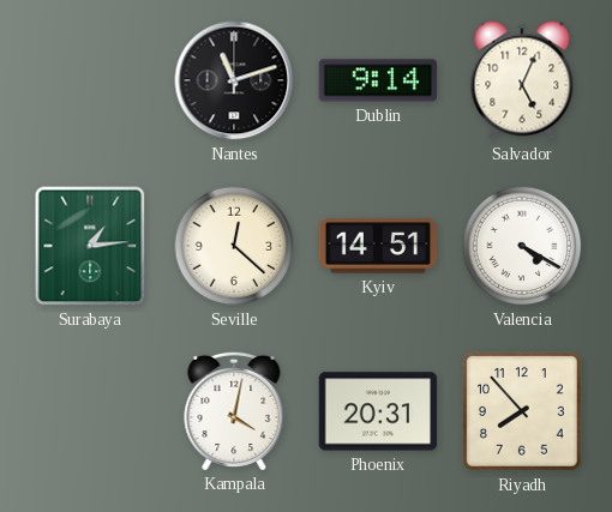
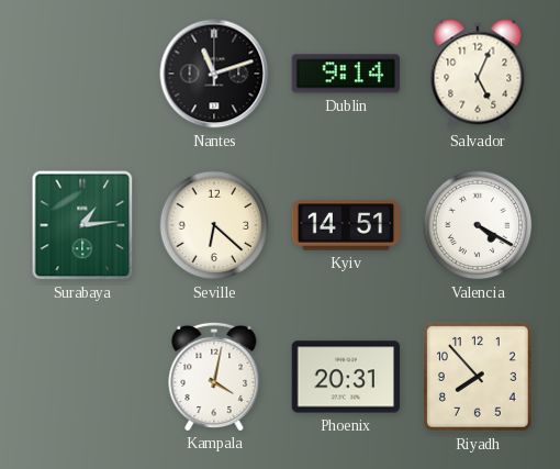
Seville: 12:22 -> 6:22
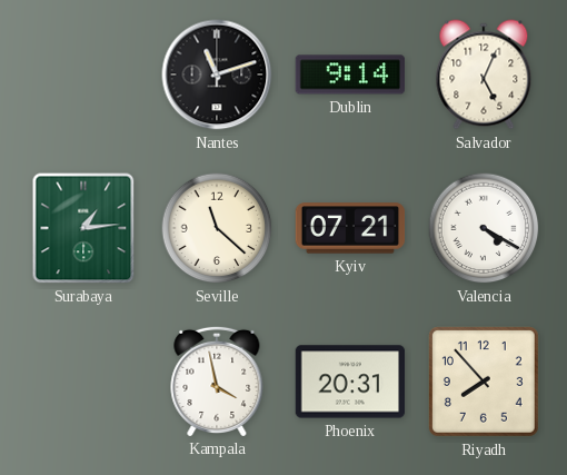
Seville: 6:22 -> 11:22
Kyiv: 14:51 -> 07:21
Kampala: 4:02 -> 3:58
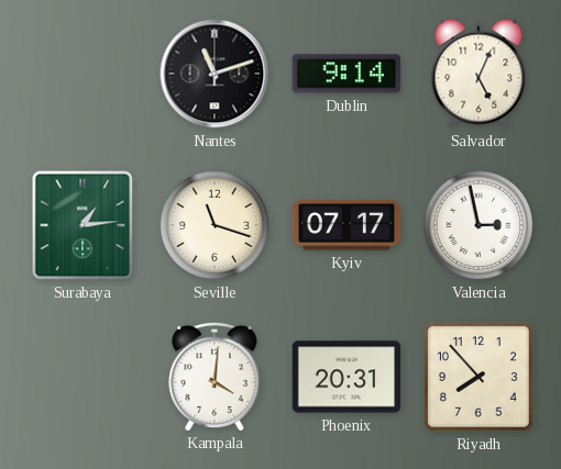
Seville: 11:22 -> 11:18
Kyiv: 07:21 -> 07:17
Valencia: 4:20 -> 2:58
Kampala: 3:58 -> 4:01
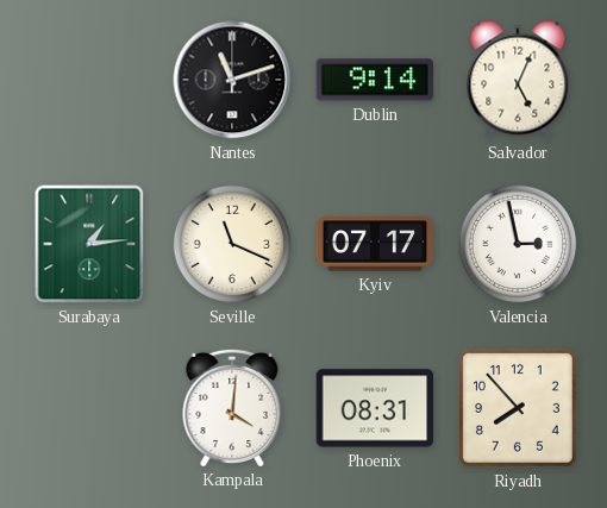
Seville: 11:18 -> 11:19
Phoenix: 20:31 -> 08:31
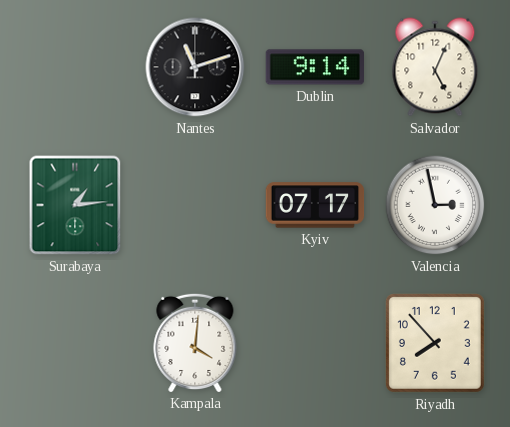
Seville: 11:19 -> none
Phoenix: 08:31 -> none
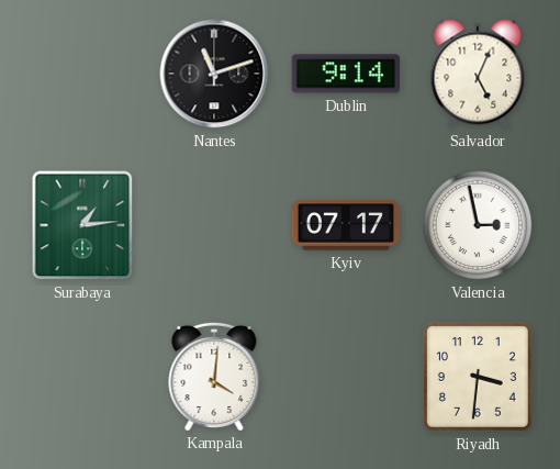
Riyadh: 7:53 -> 3:31
